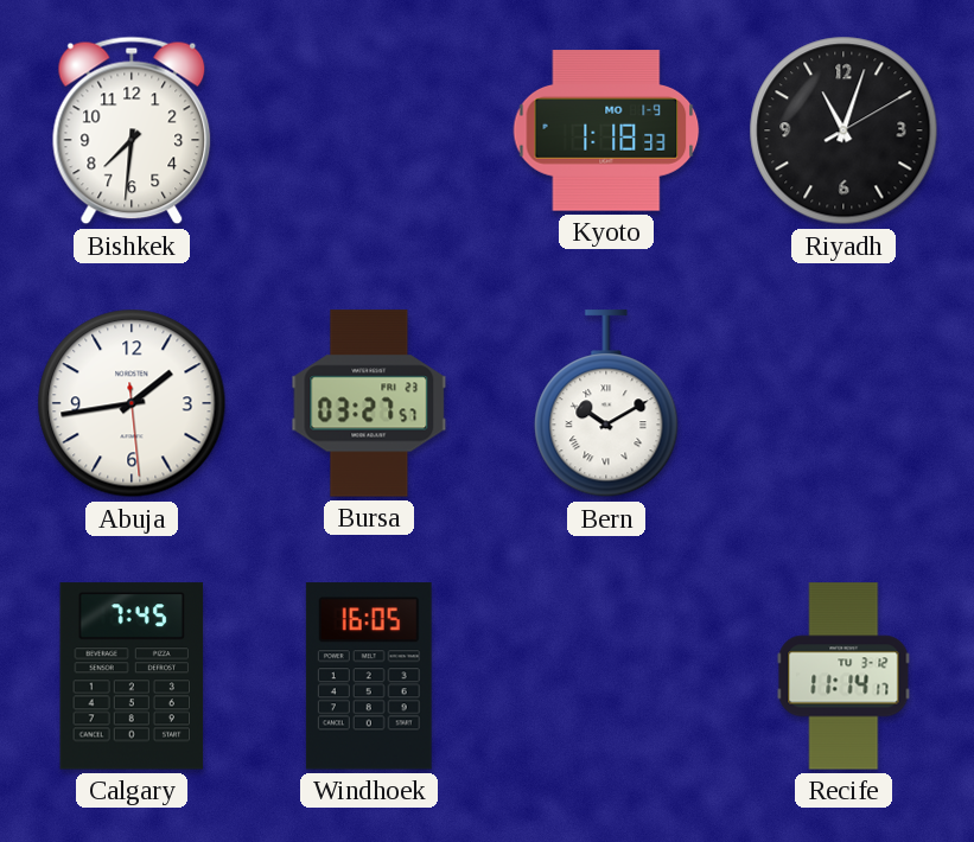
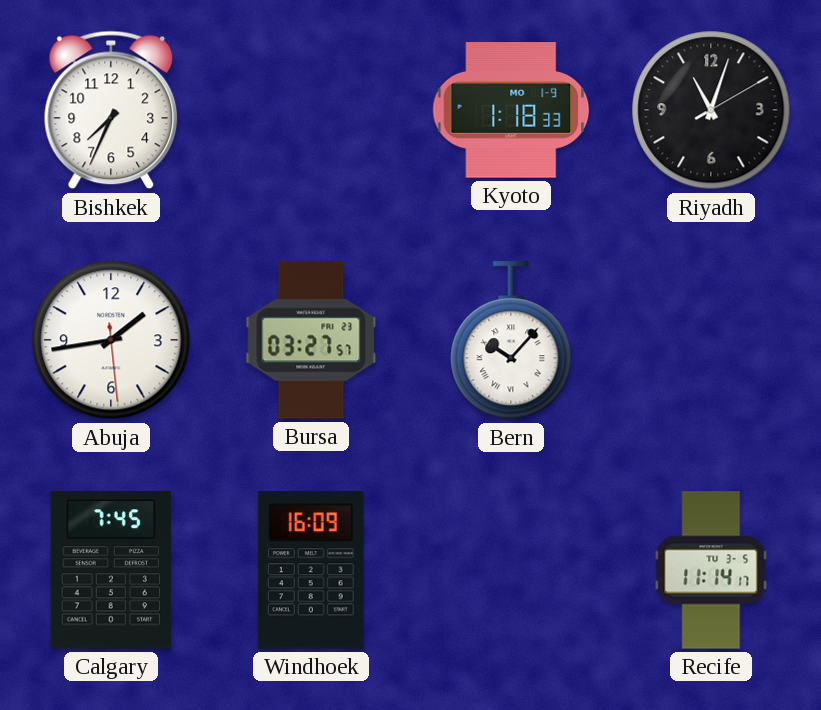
Bishkek: 7:31 -> 7:34
Bern: 10:10 -> 10:07
Windhoek: 16:05 -> 16:09
Recife date: TU 3-12 -> TU 3-5
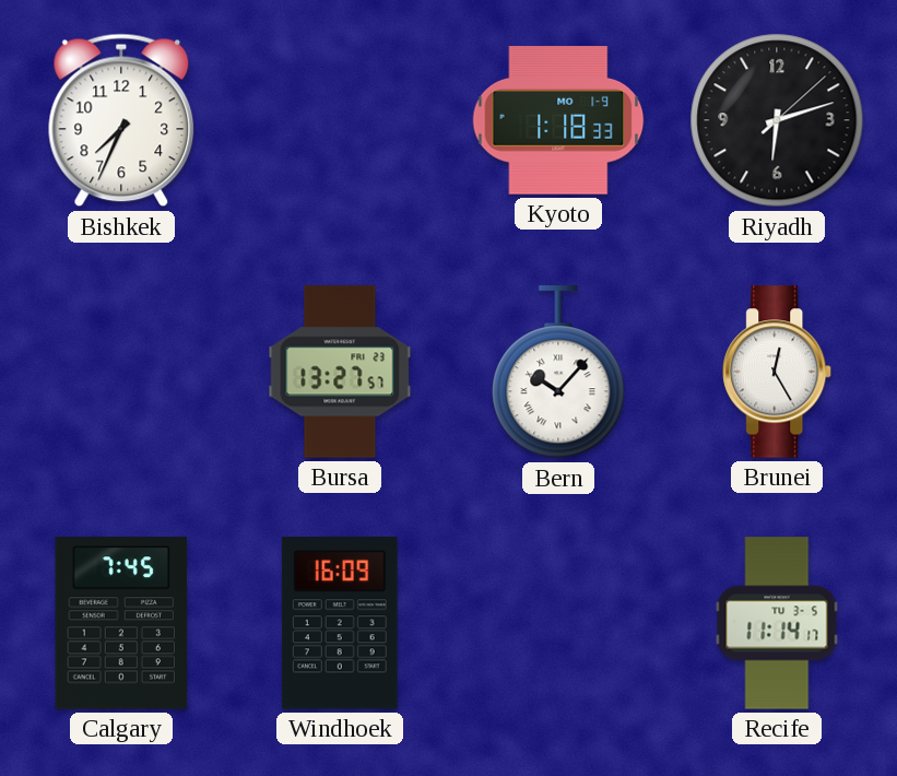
Riyadh: 11:03 -> 6:12
Abuja: 1:43 -> none
Bursa: 03:27 -> 13:27
Brunei: none -> 12:25
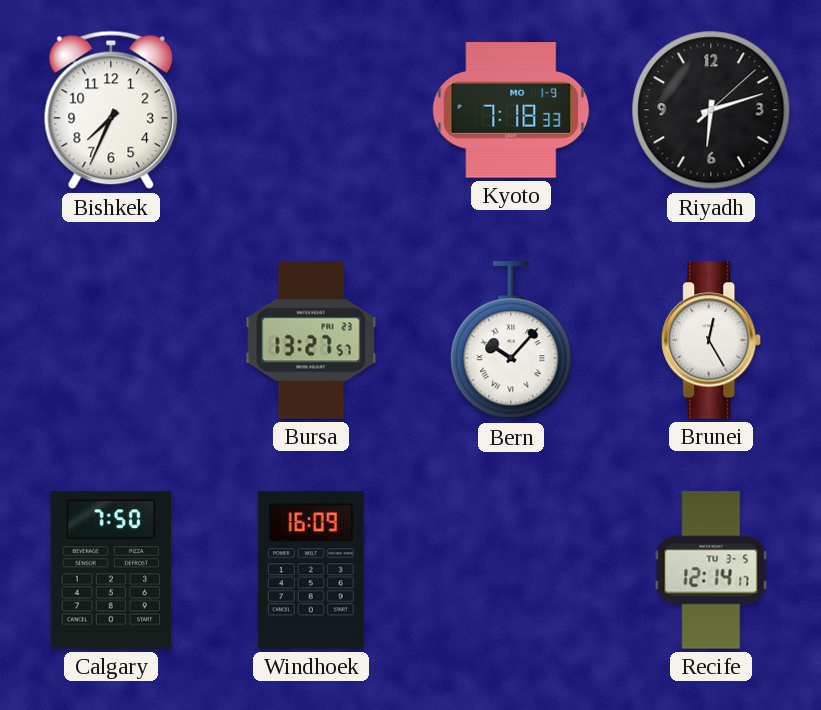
Kyoto: 1:18 -> 7:18
Calgary: 7:45 -> 7:50
Recife: 11:14 -> 12:14
